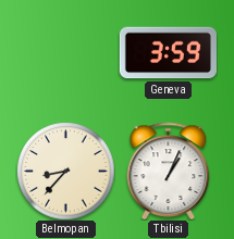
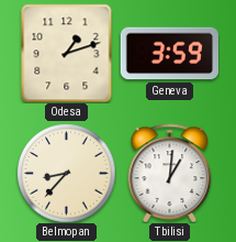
Odesa: none -> 1:12
Tbilisi: 1:04 -> 1:01
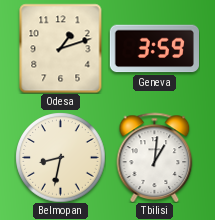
Belmopan: 8:37 -> 8:32
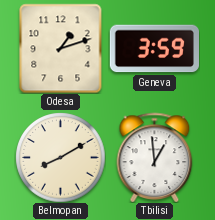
Belmopan: 8:32 -> 8:10
Tbilisi: 1:01 -> 12:59
